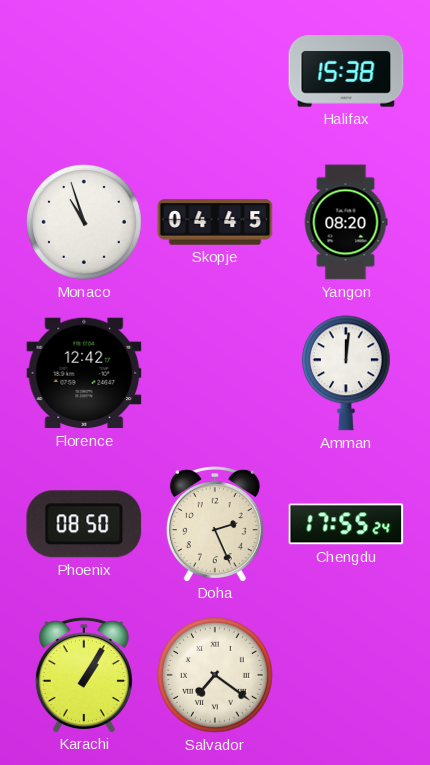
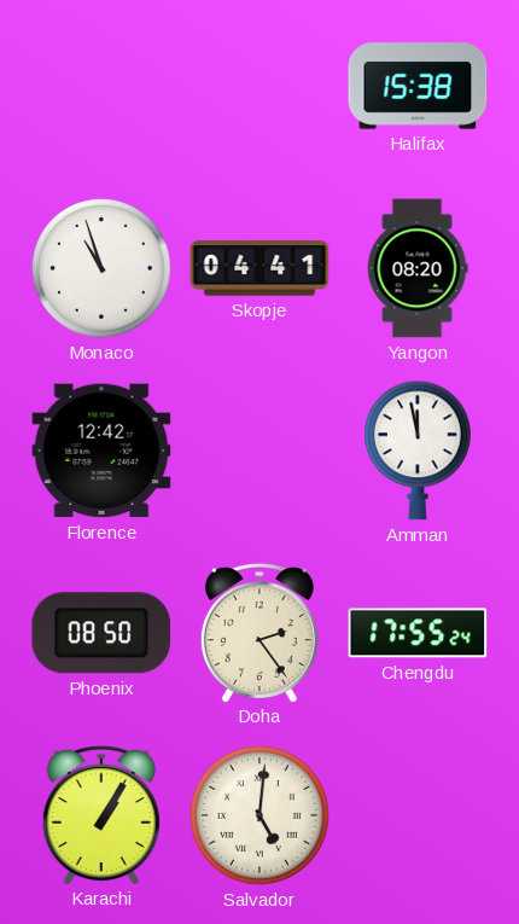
Skopje: 04:45 -> 04:41
Amman: 12:01 -> 11:58
Doha: 2:26 -> 2:24
Salvador: 7:21 -> 5:01
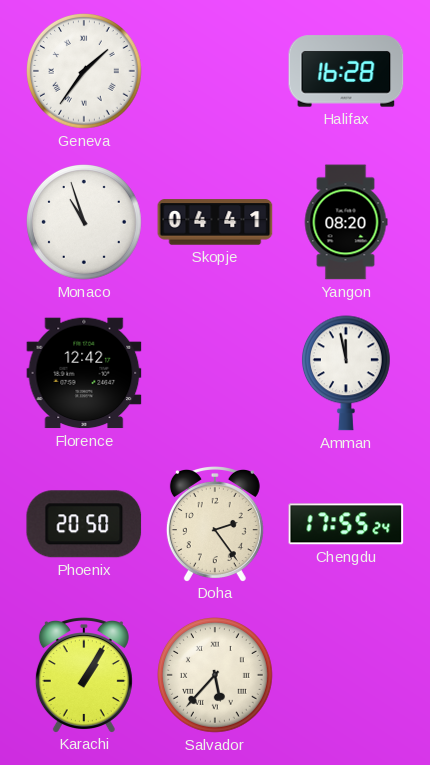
Geneva: none -> 1:36
Halifax: 15:38 -> 16:28
Phoenix: 08:50 -> 20:50
Salvador: 5:01 -> 5:37
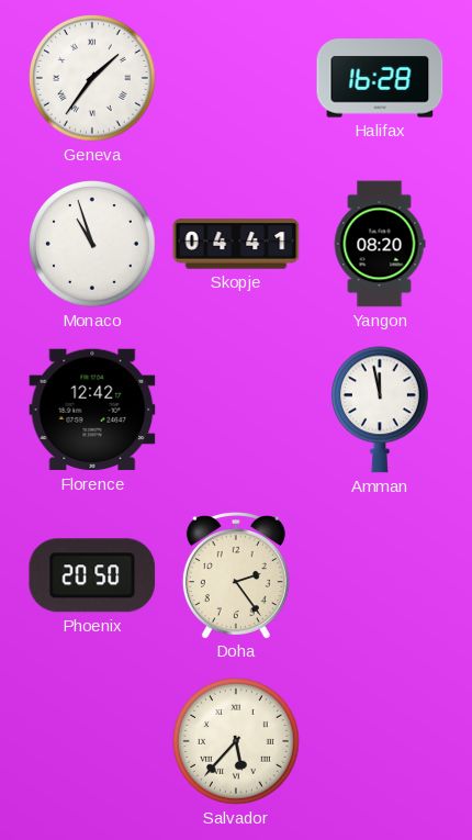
Chengdu: 17:55 -> none
Karachi: 1:05 -> none
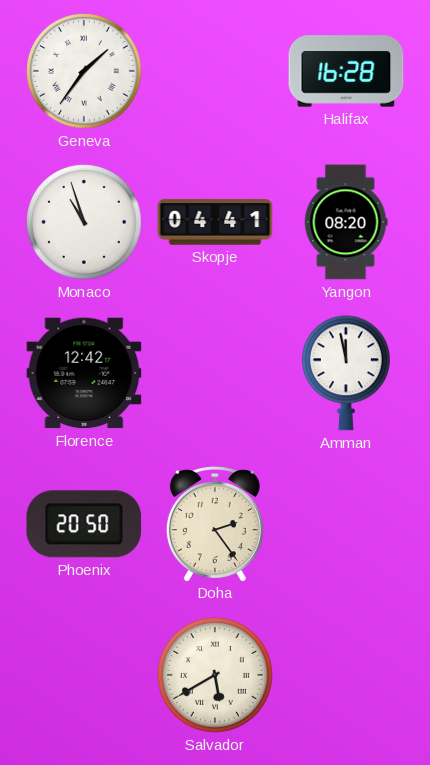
Salvador: 5:37 -> 5:40
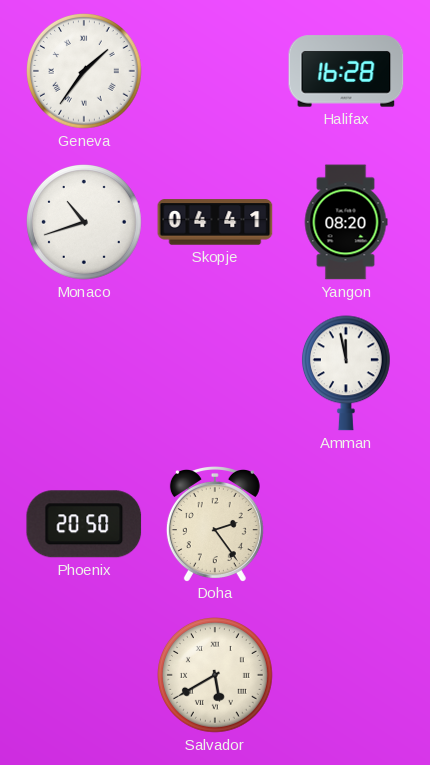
Monaco: 10:57 -> 10:42
Florence: 12:42 -> none
